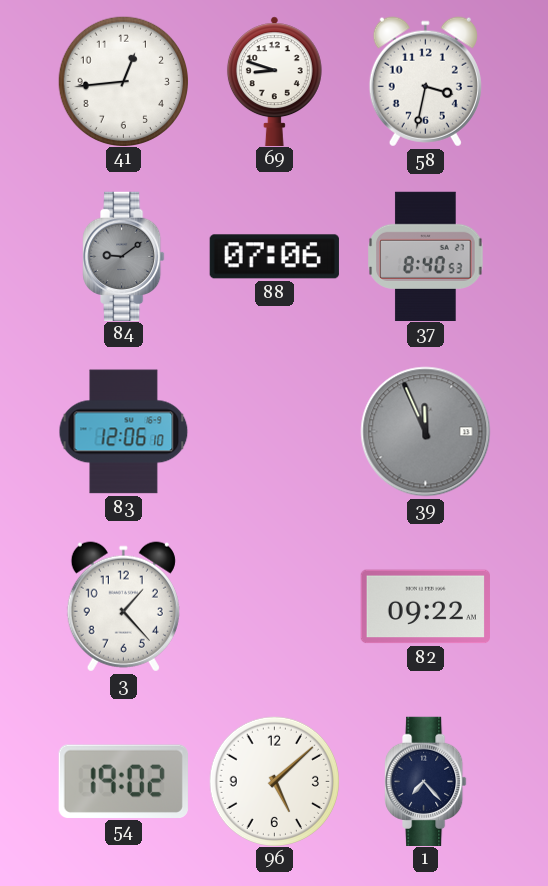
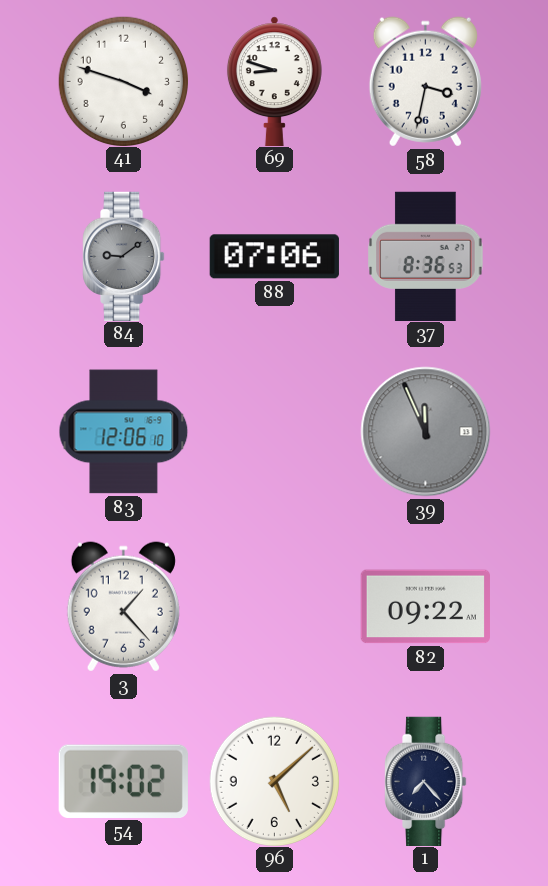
41: 12:44 -> 3:48
37: 8:40 -> 8:36
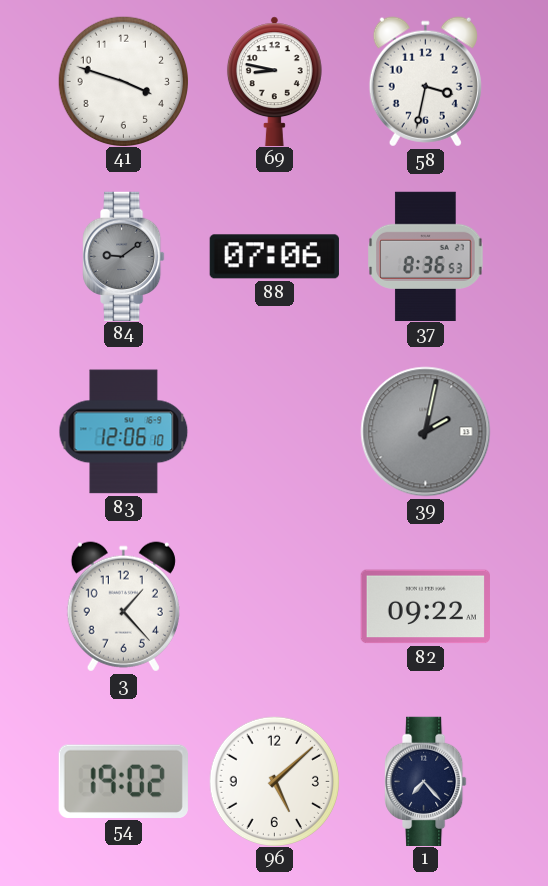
69: 8:48 -> 8:47
39: 11:56 -> 2:02
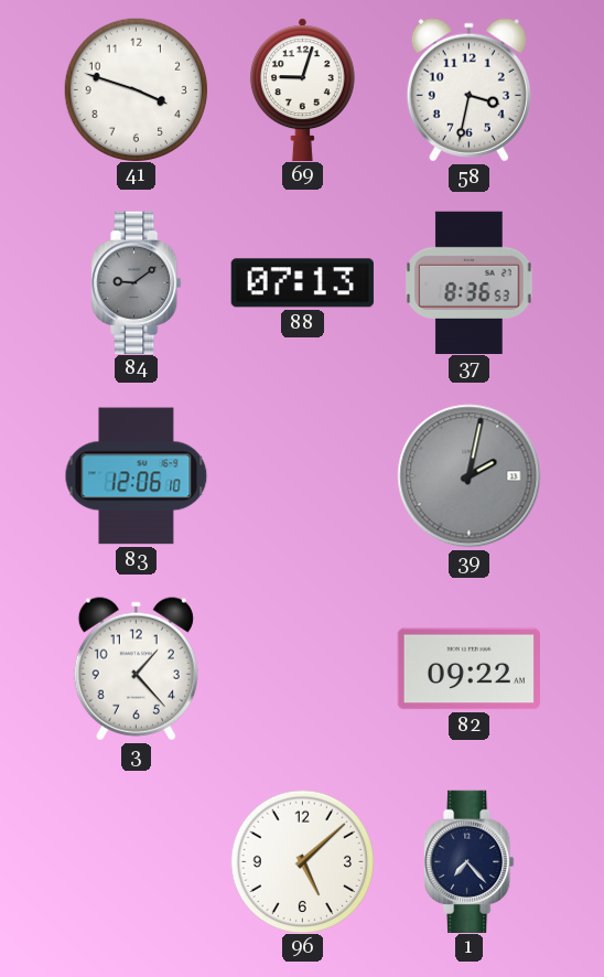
69: 8:47 -> 9:03
88: 07:06 -> 07:13
54: 19:02 -> none
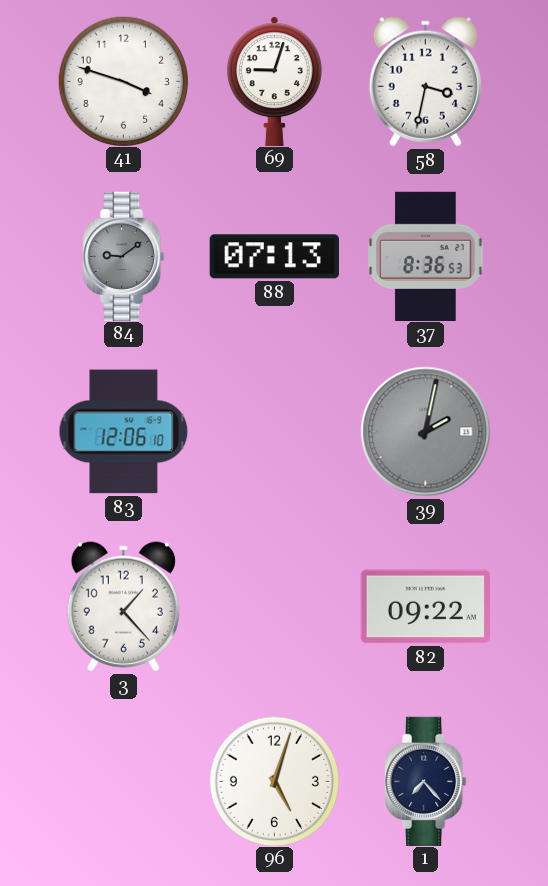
96: 5:08 -> 5:03
